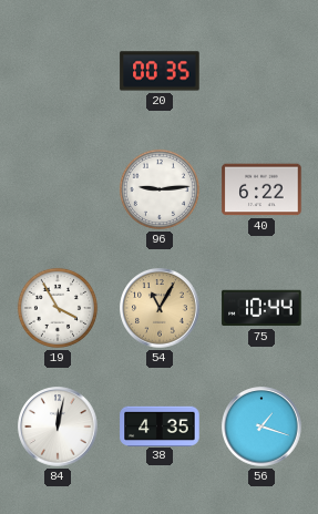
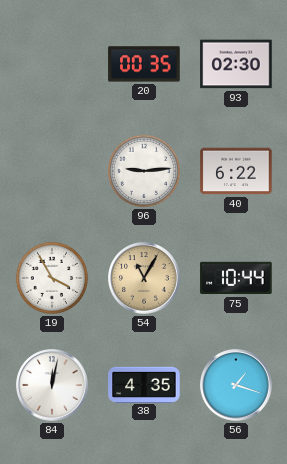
93: none -> 02:30
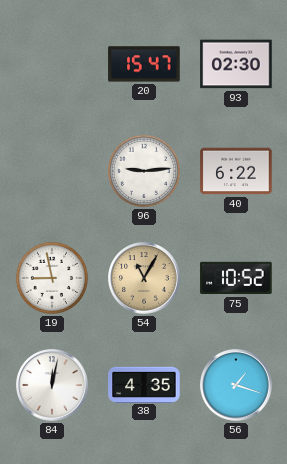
20: 00:35 -> 15:47
19: 3:55 -> 8:58
75: 10:44 -> 10:52
